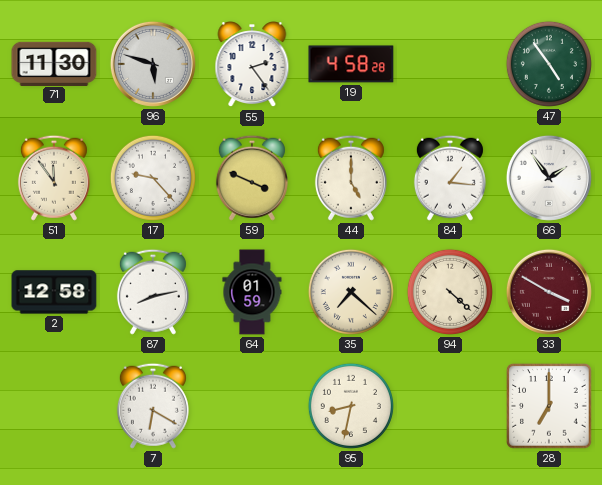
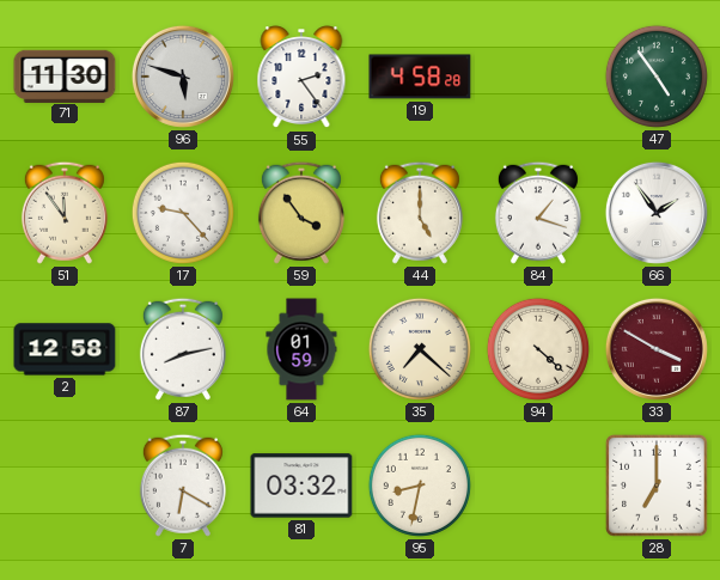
59: 3:49 -> 3:54
84: 1:16 -> 1:18
81: none -> 03:32
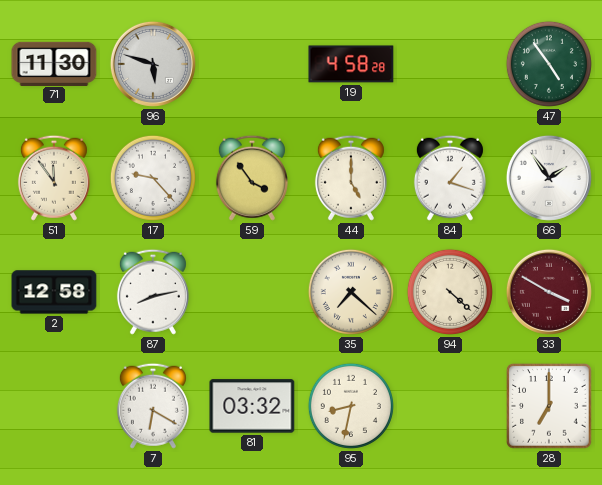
55: 2:24 -> none
64: 01:59 -> none
